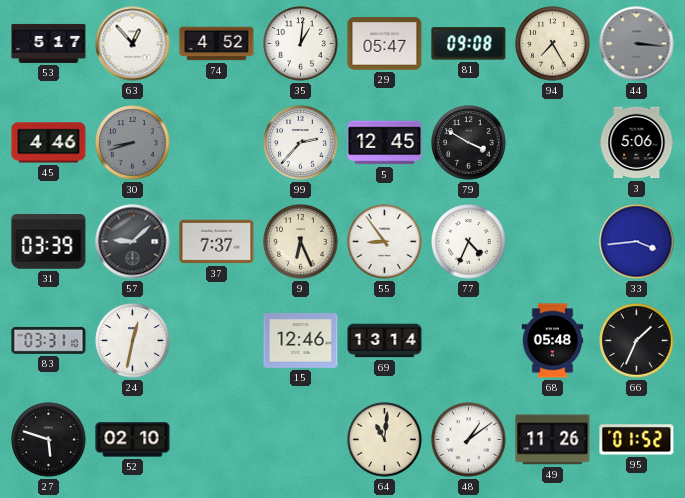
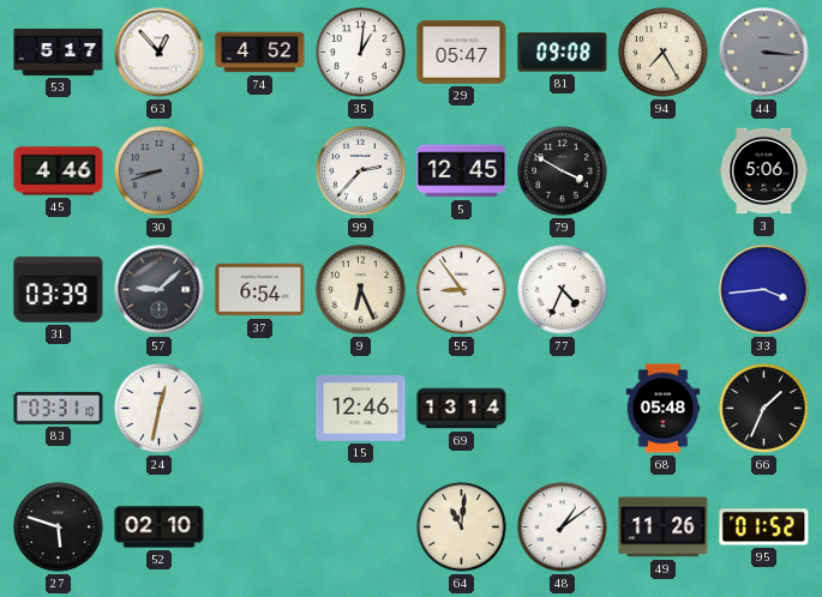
37: 7:37 -> 6:54
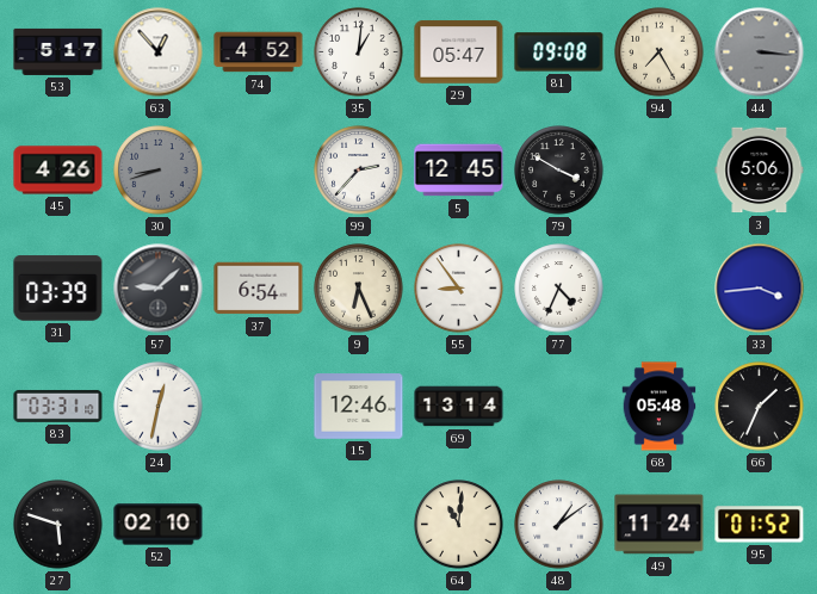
45: 4:46 -> 4:26
49: 11:26 -> 11:24
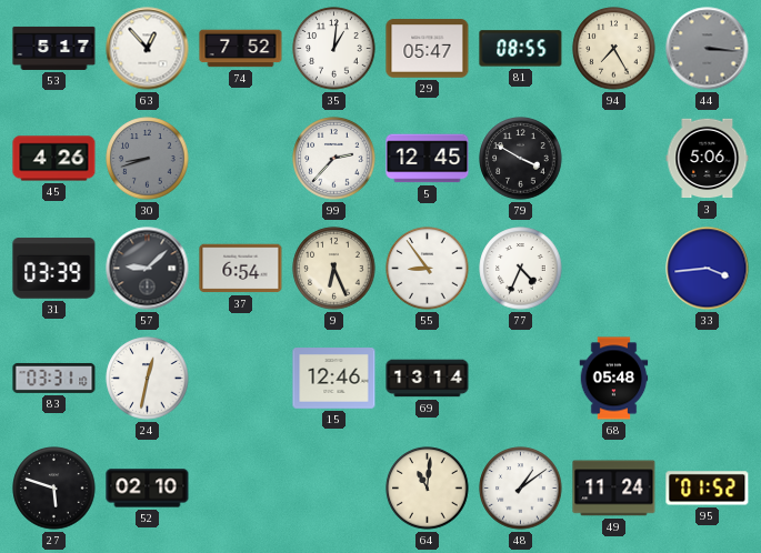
74: 4:52 -> 7:52
81: 09:08 -> 08:55
66: 1:34 -> none
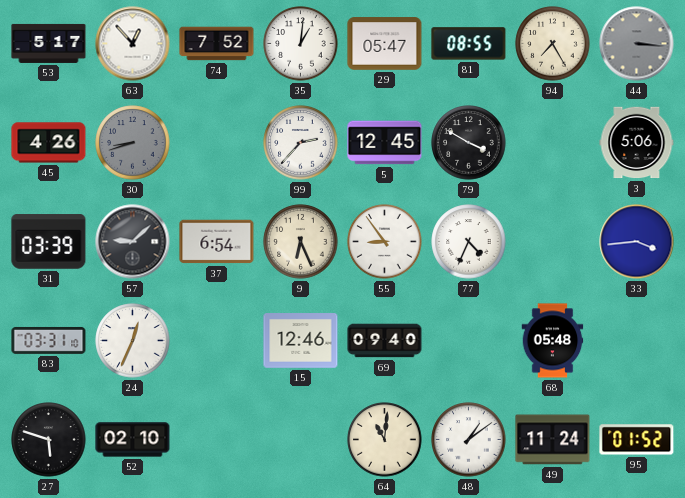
24: 12:32 -> 12:34
69: 13:14 -> 09:40
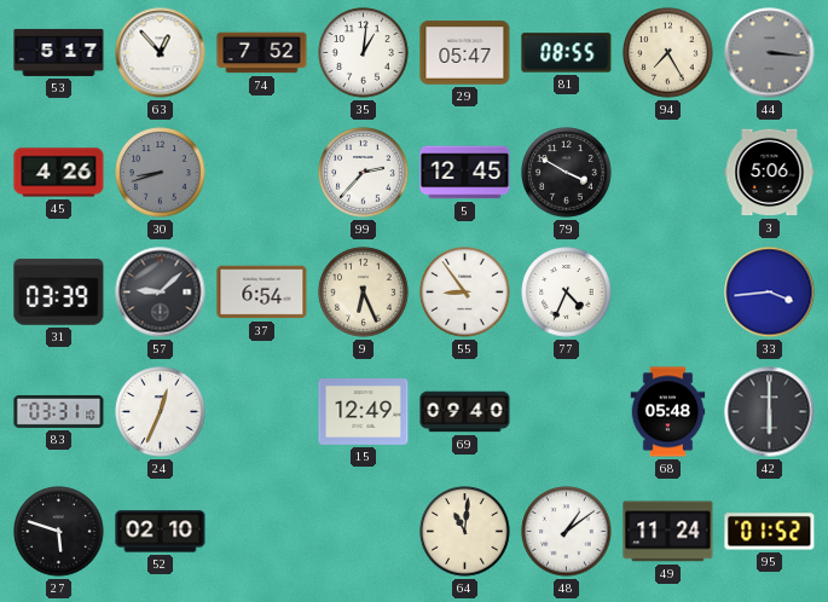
15: 12:46 -> 12:49
42: none -> 6:00
